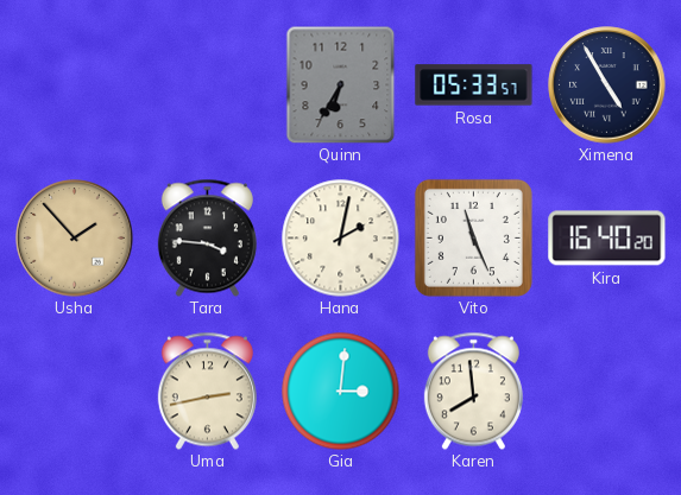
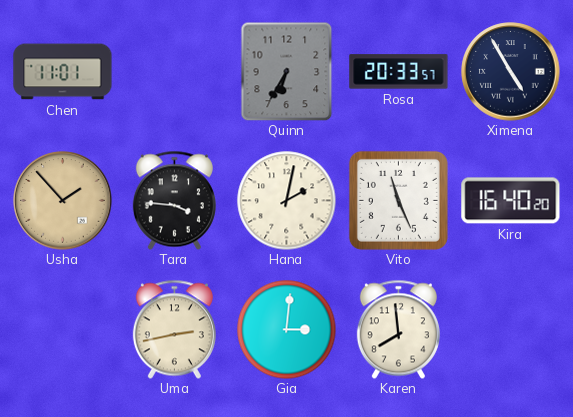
Chen: none -> 11:01
Rosa: 05:33 -> 20:33
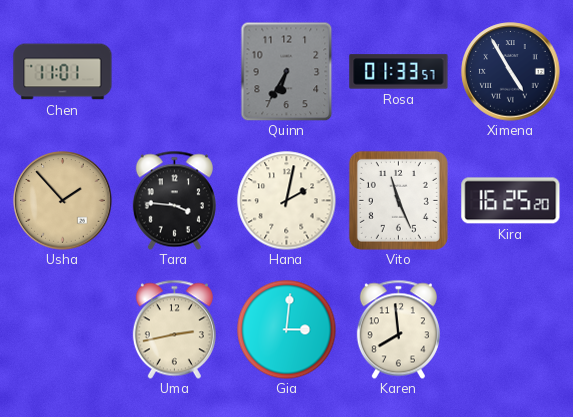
Rosa: 20:33 -> 01:33
Kira: 16:40 -> 16:25
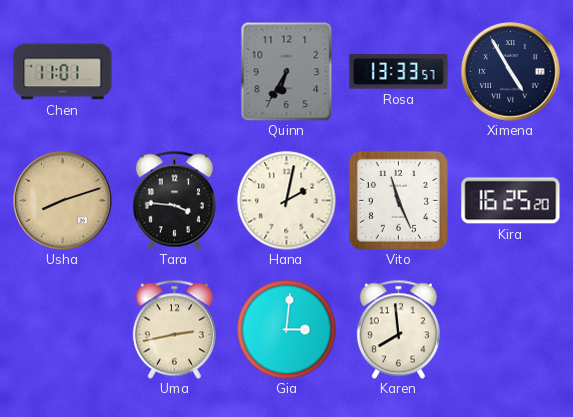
Rosa: 01:33 -> 13:33
Usha: 1:53 -> 8:12
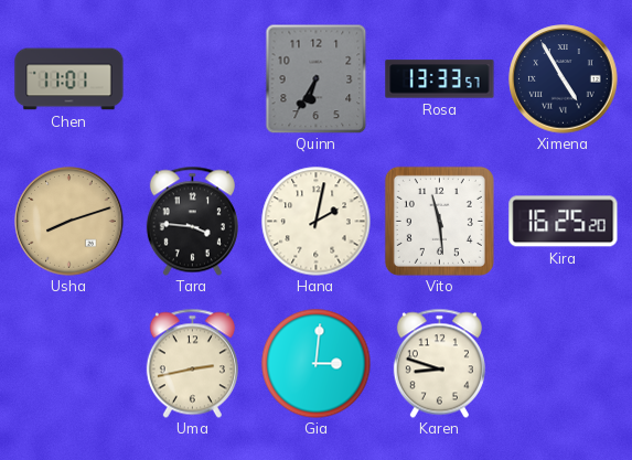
Vito: 11:26 -> 11:29
Karen: 7:59 -> 8:48
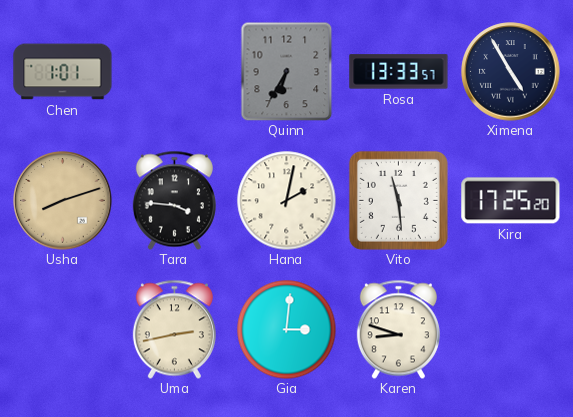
Chen: 11:01 -> 1:01
Kira: 16:25 -> 17:25
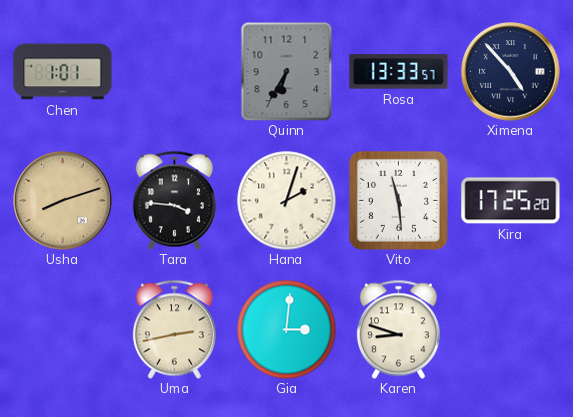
Ximena: 4:55 -> 4:53
Hana: 2:02 -> 2:03
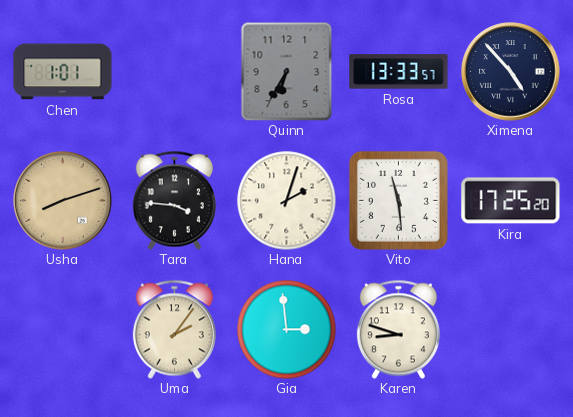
Uma: 2:43 -> 2:06
Gia: 3:01 -> 2:59
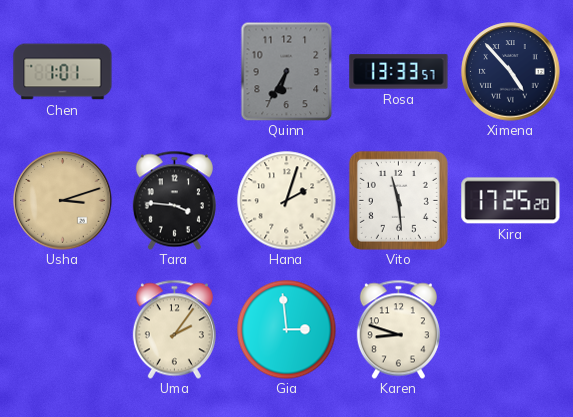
Usha: 8:12 -> 3:12
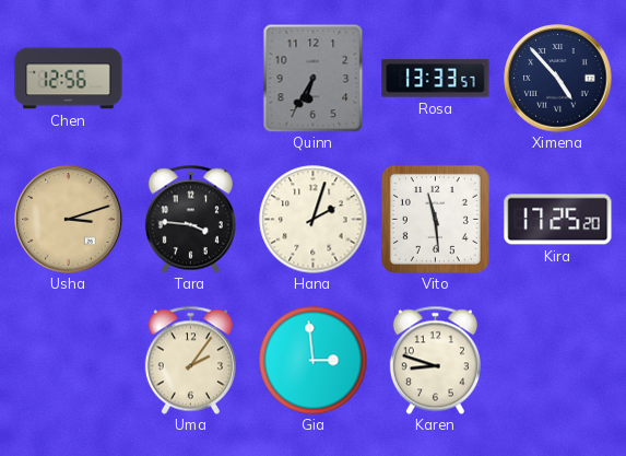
Chen: 1:01 -> 12:56
